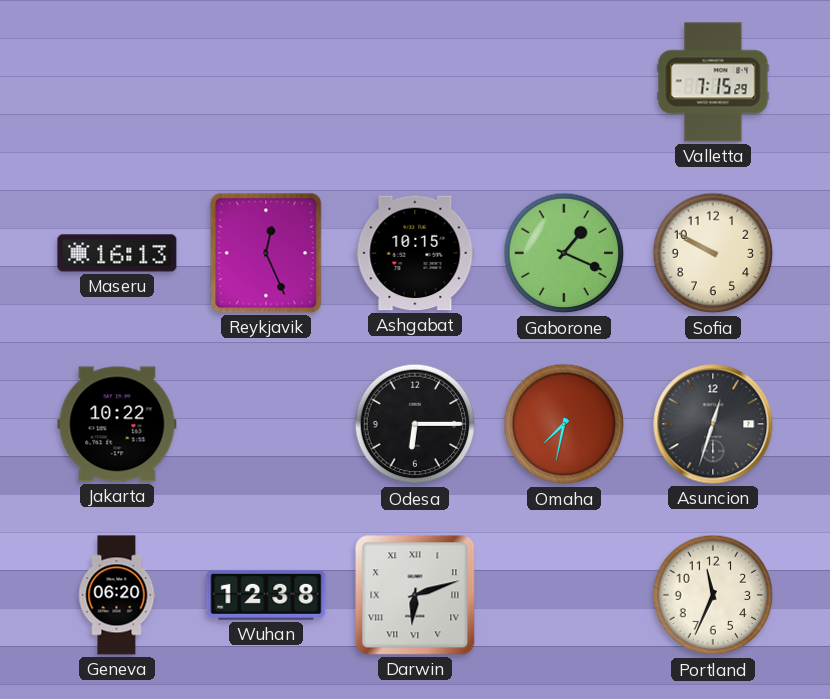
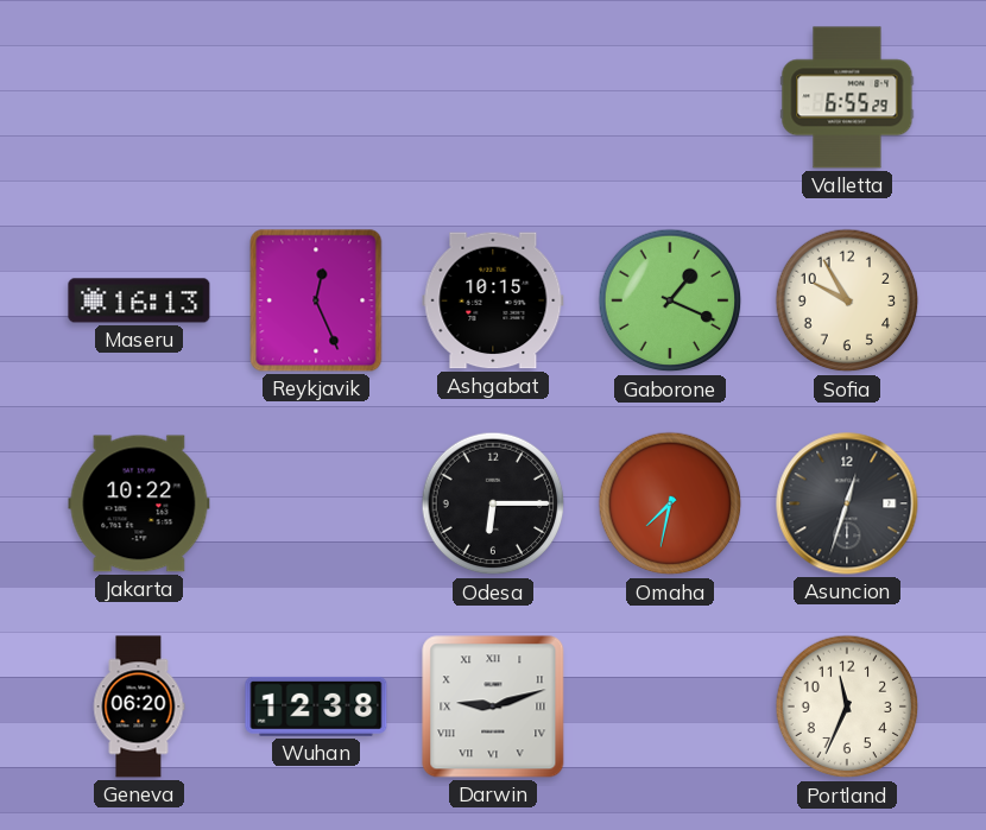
Valletta: 7:15 -> 6:55
Sofia: 9:50 -> 9:55
Darwin: 6:12 -> 9:12
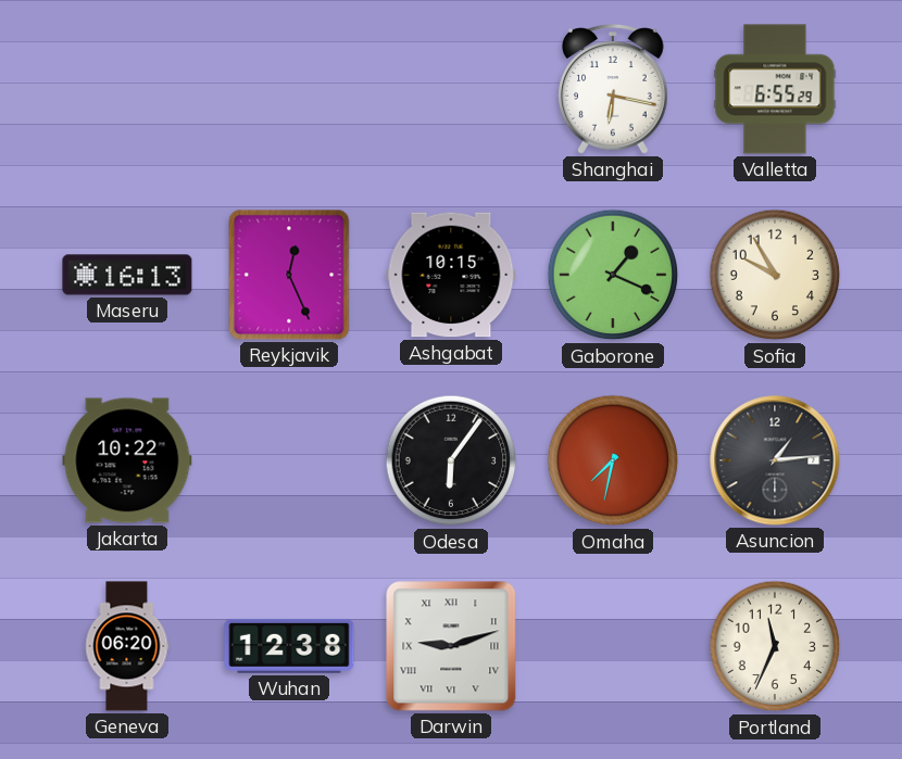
Shanghai: none -> 6:17
Odesa: 6:15 -> 6:06
Asuncion: 12:33 -> 1:14
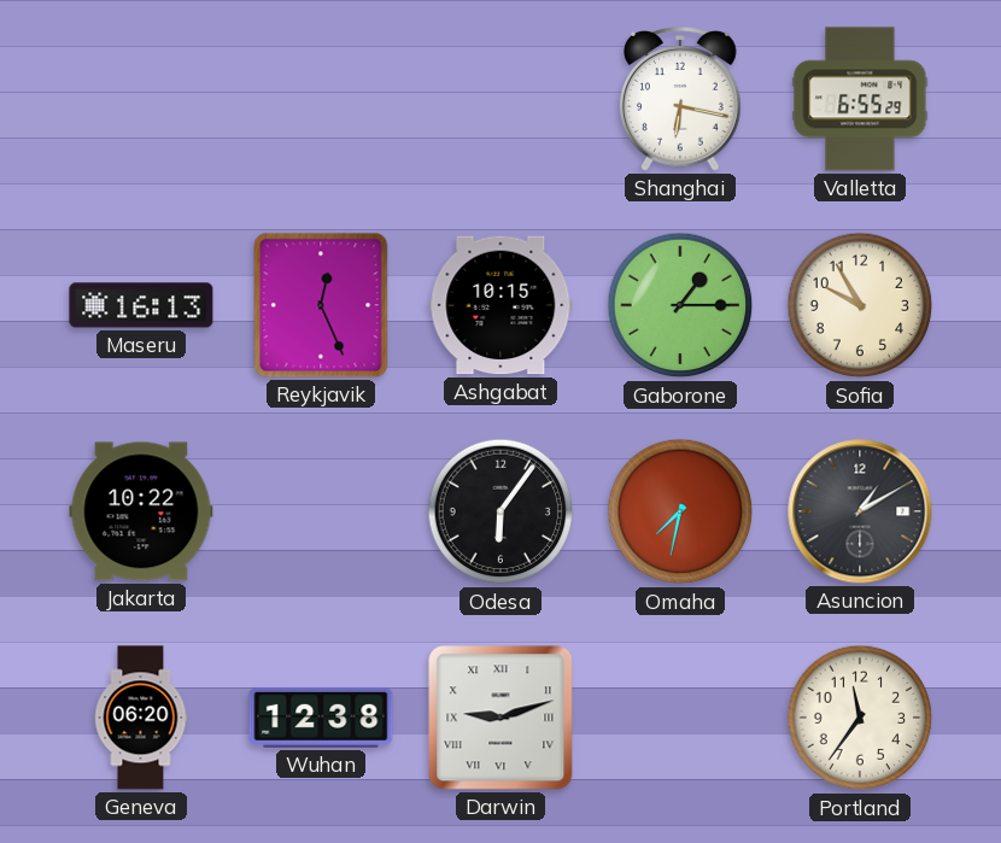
Gaborone: 1:19 -> 1:15
Asuncion: 1:14 -> 1:10
Portland: 11:34 -> 11:36
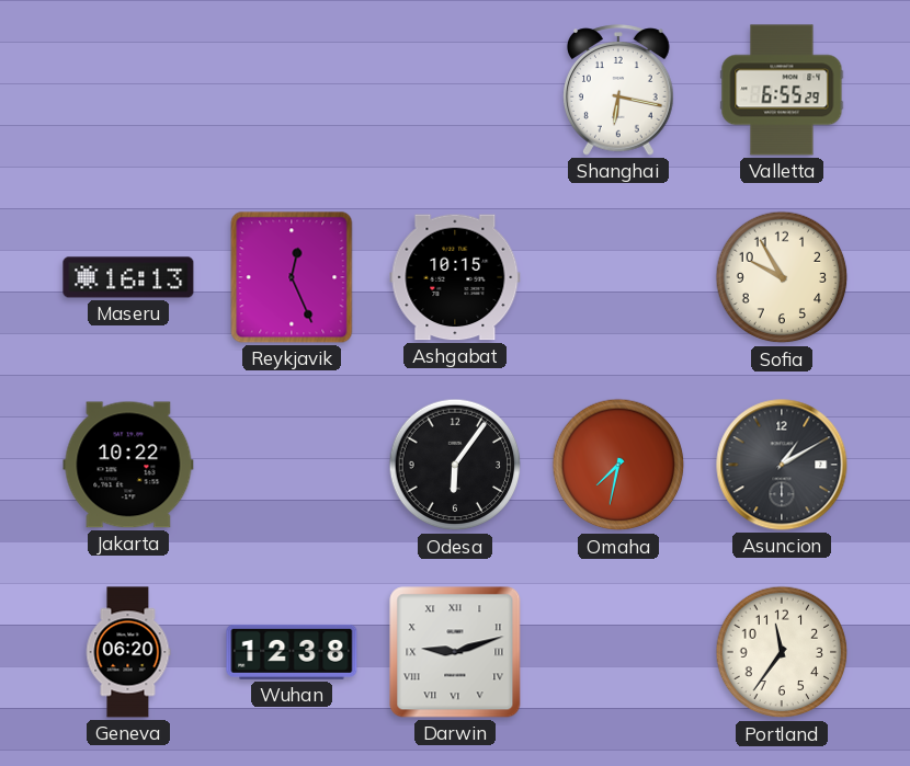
Gaborone: 1:15 -> none
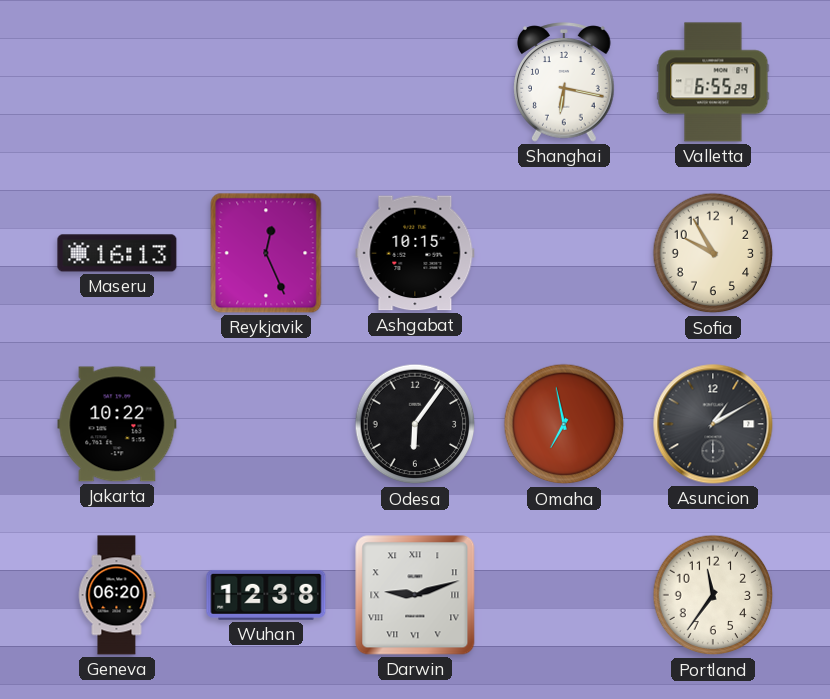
Omaha: 7:32 -> 6:58
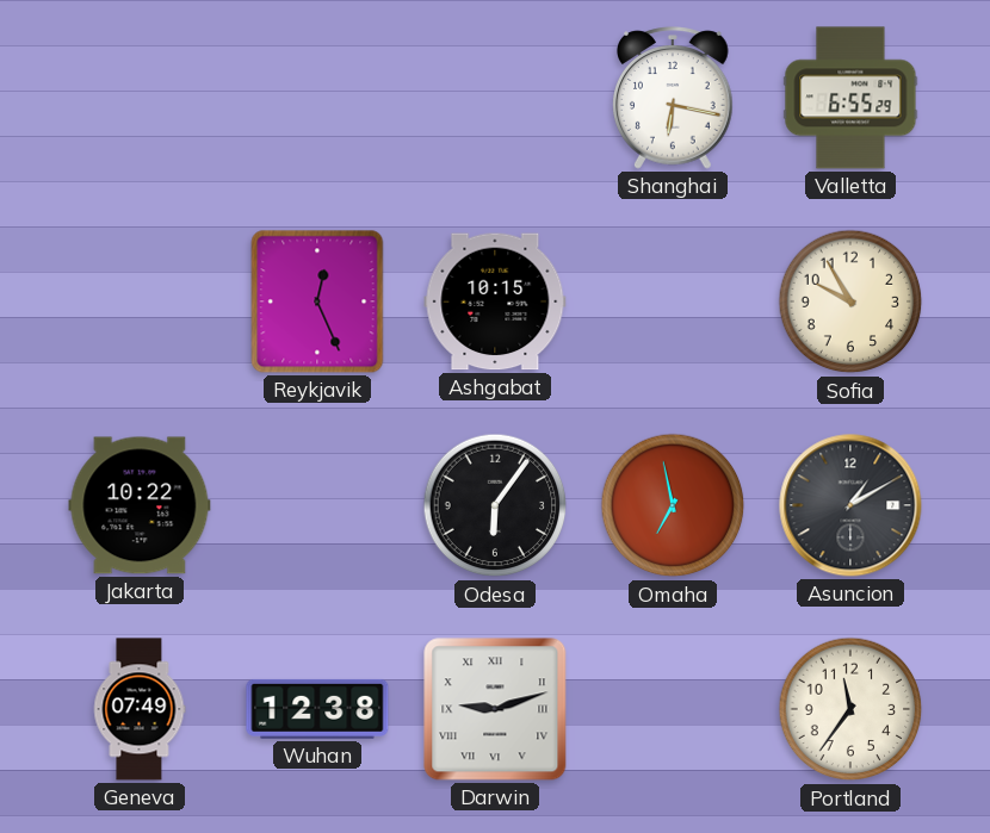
Maseru: 16:13 -> none
Geneva: 06:20 -> 07:49
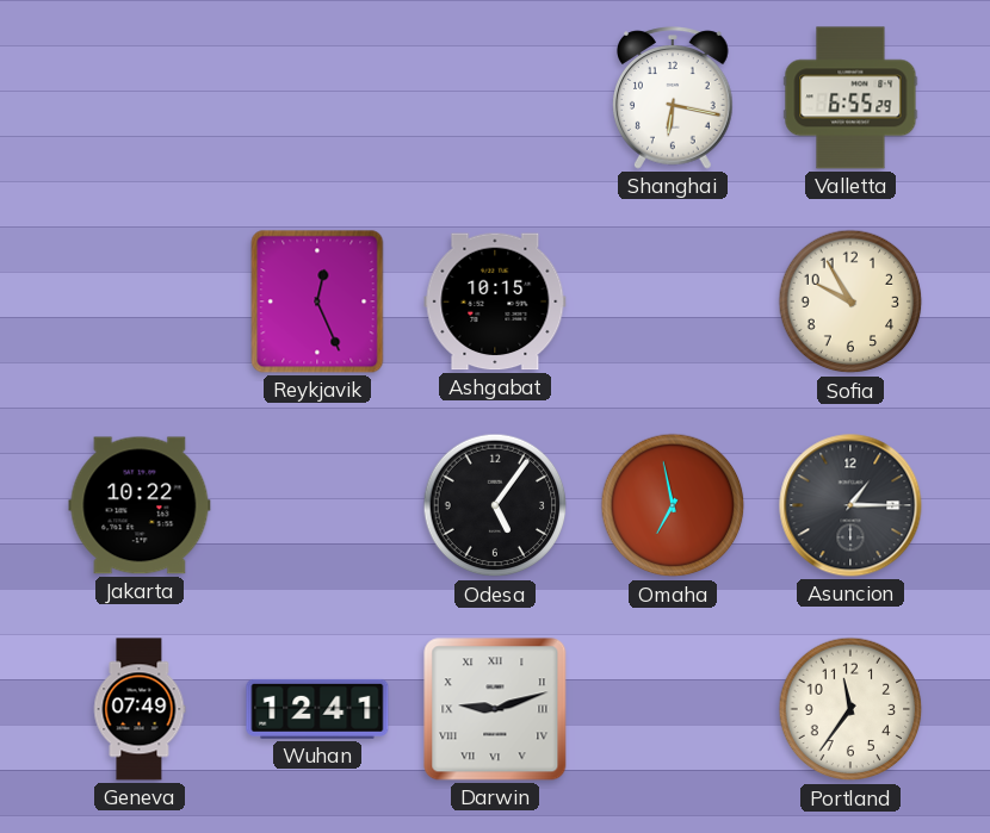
Odesa: 6:06 -> 5:06
Asuncion: 1:10 -> 1:15
Wuhan: 12:38 -> 12:41
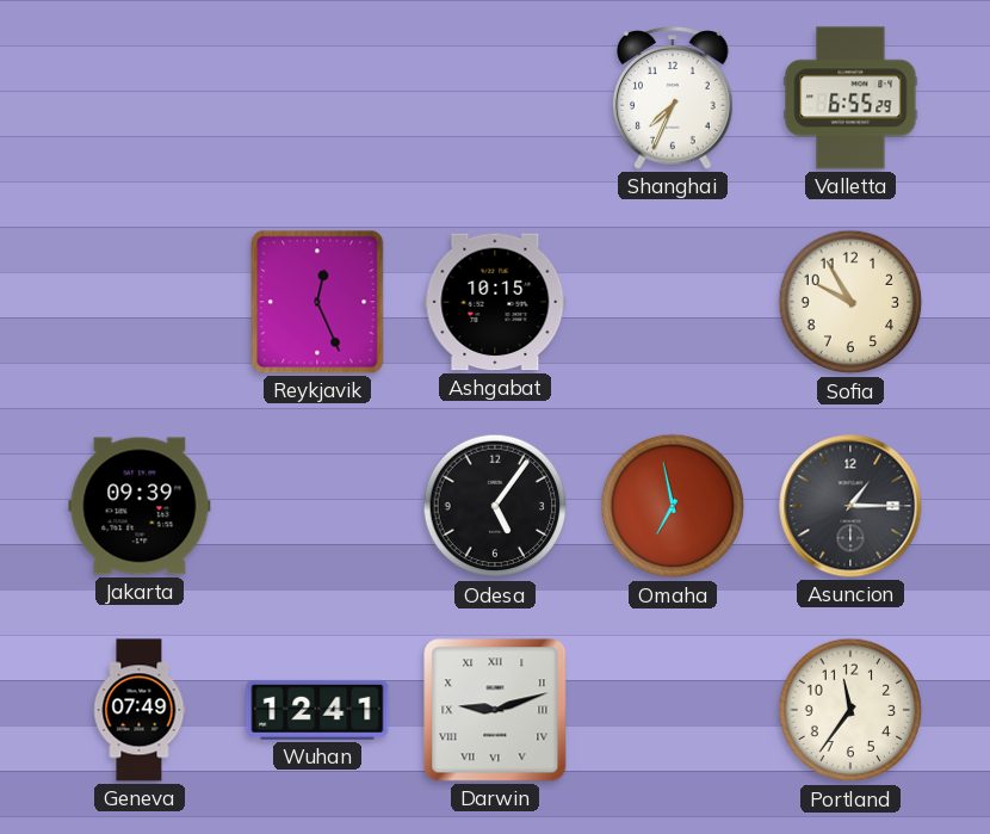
Shanghai: 6:17 -> 7:34
Jakarta: 10:22 -> 09:39
